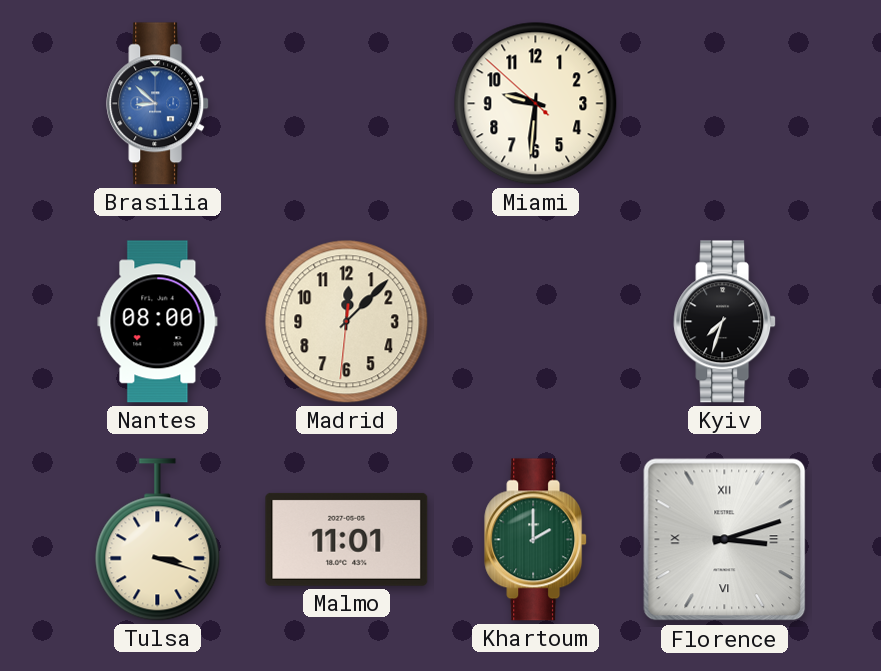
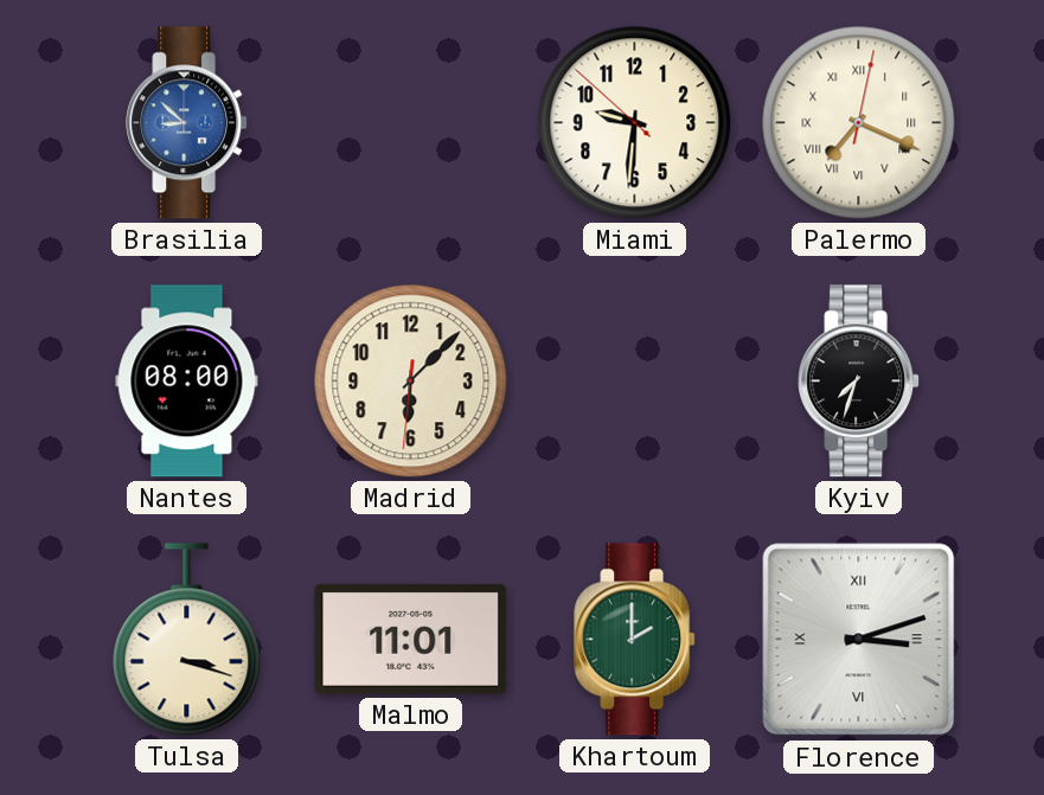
Palermo: none -> 7:19
Madrid: 12:07 -> 6:07
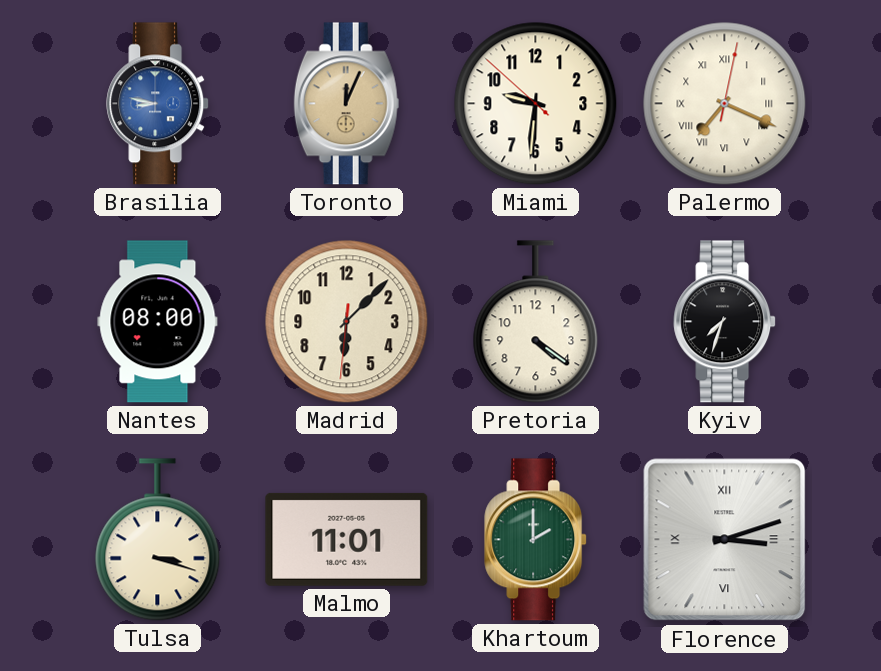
Brasilia: 8:52 -> 8:47
Toronto: none -> 12:04
Pretoria: none -> 4:21
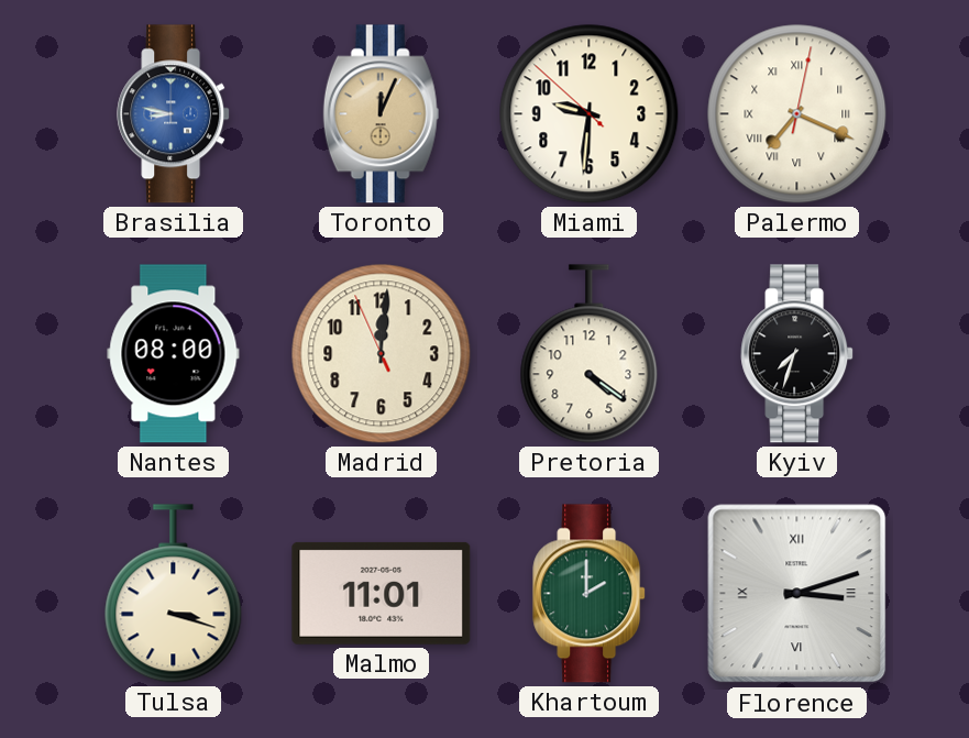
Madrid: 6:07 -> 12:00
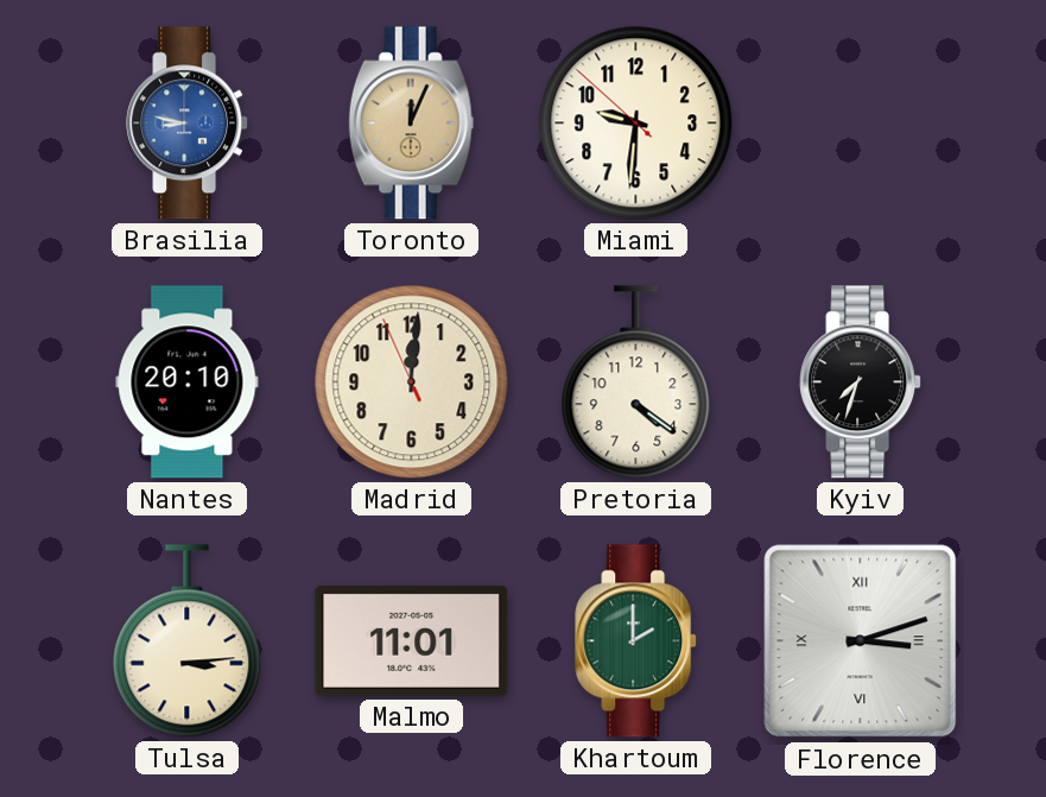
Palermo: 7:19 -> none
Nantes: 08:00 -> 20:10
Tulsa: 3:18 -> 3:14
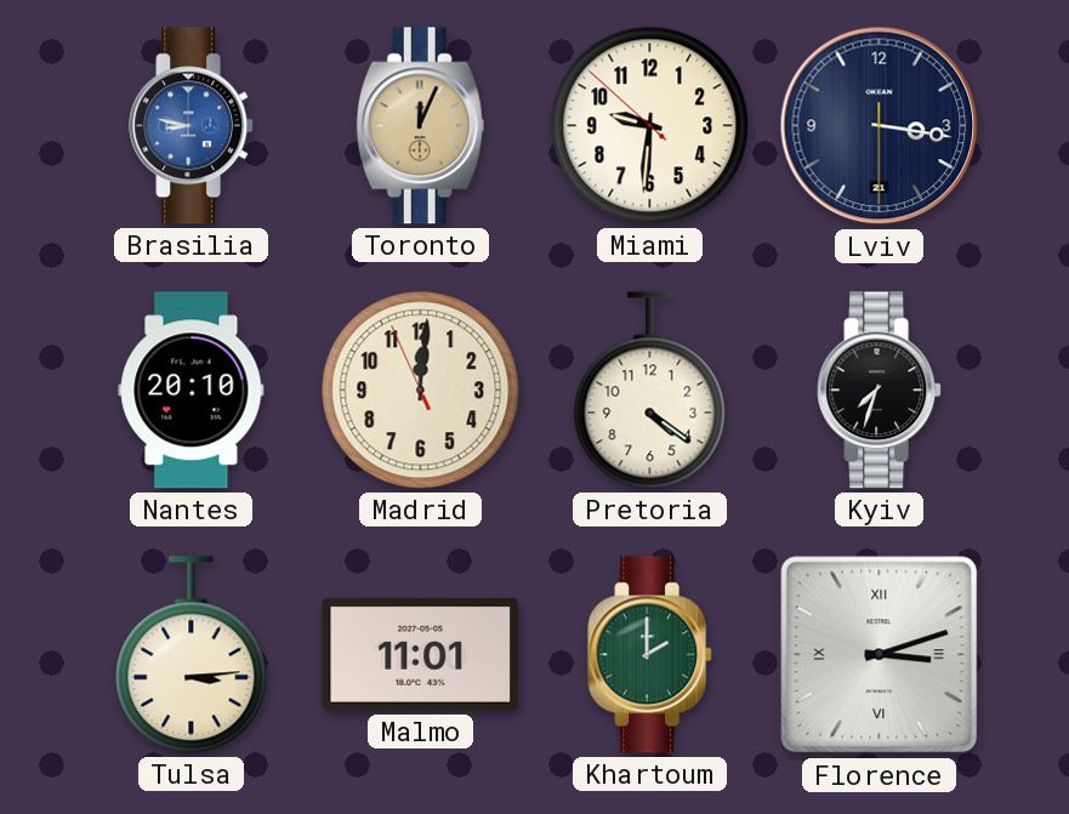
Lviv: none -> 3:16
